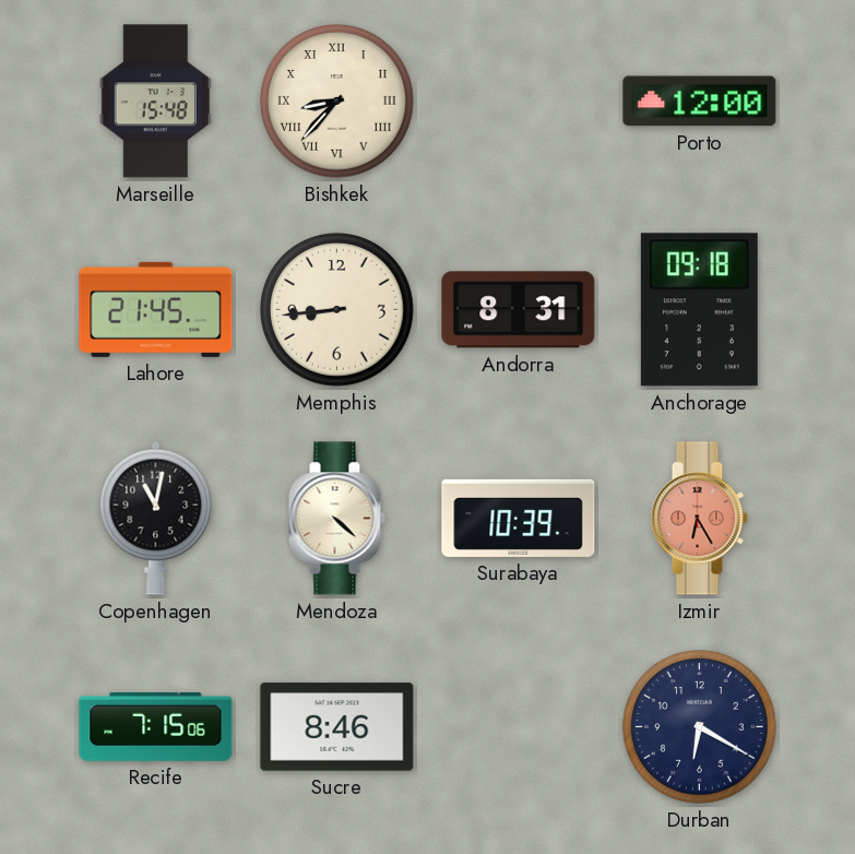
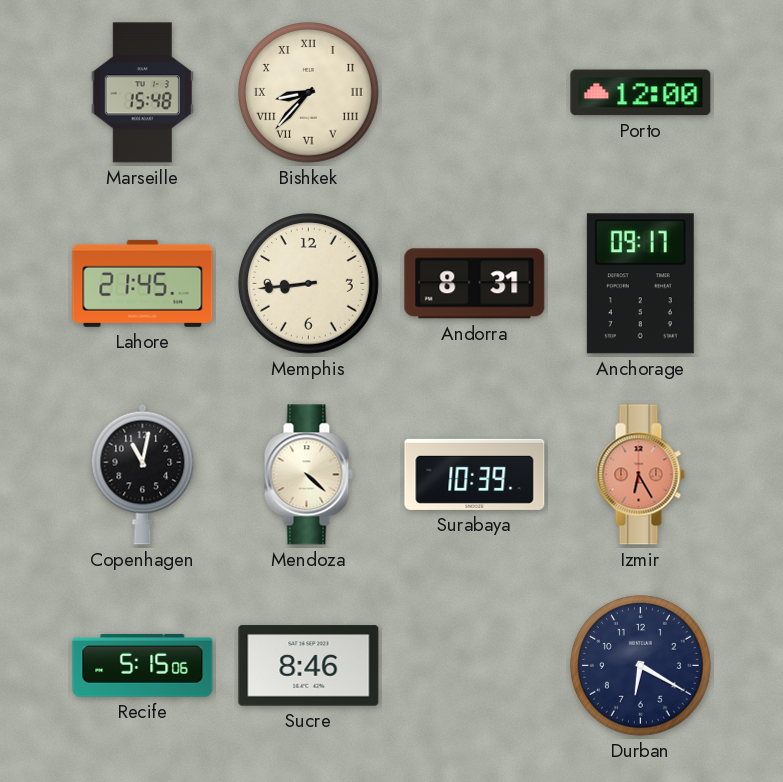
Anchorage: 09:18 -> 09:17
Recife: 7:15 -> 5:15
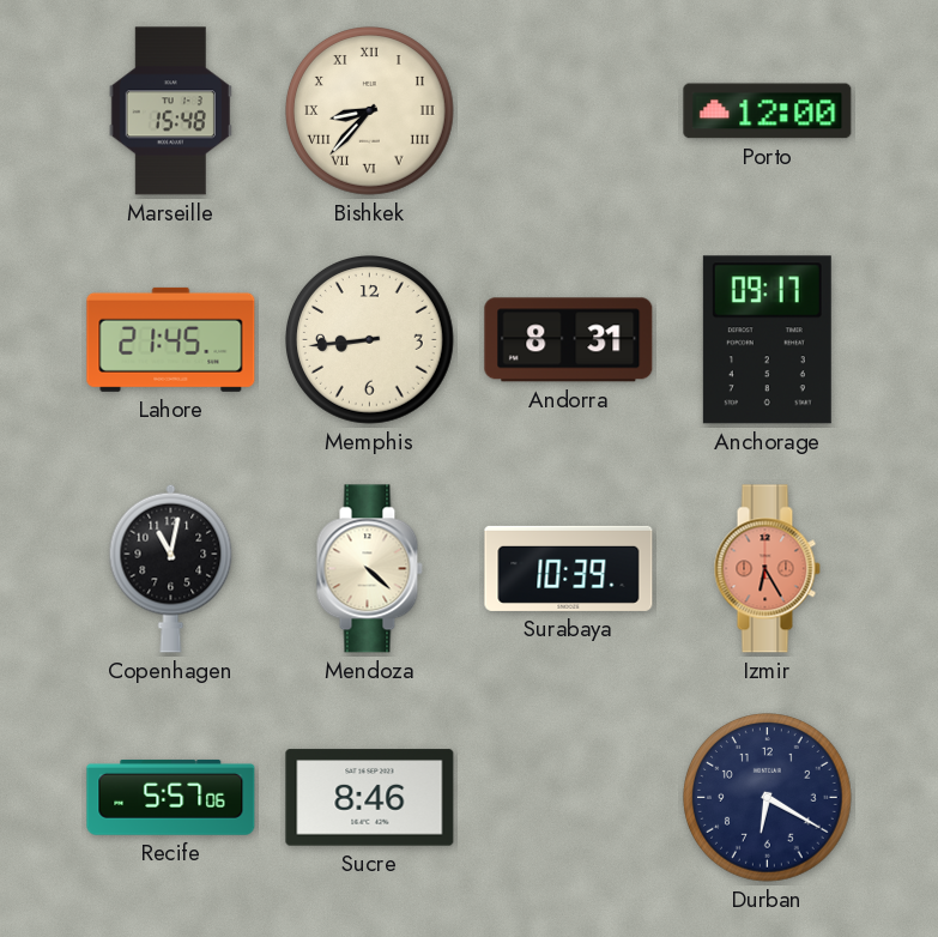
Recife: 5:15 -> 5:57
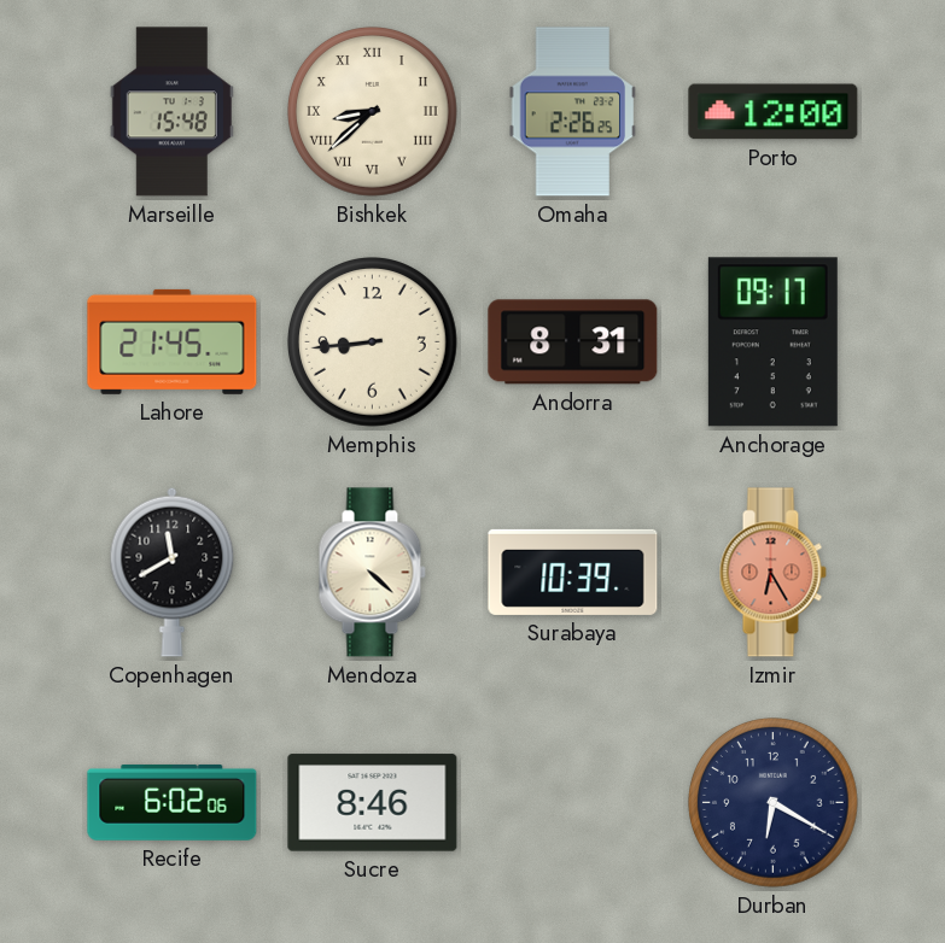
Bishkek: 8:37 -> 8:38
Omaha: none -> 2:26
Copenhagen: 11:02 -> 11:40
Recife: 5:57 -> 6:02
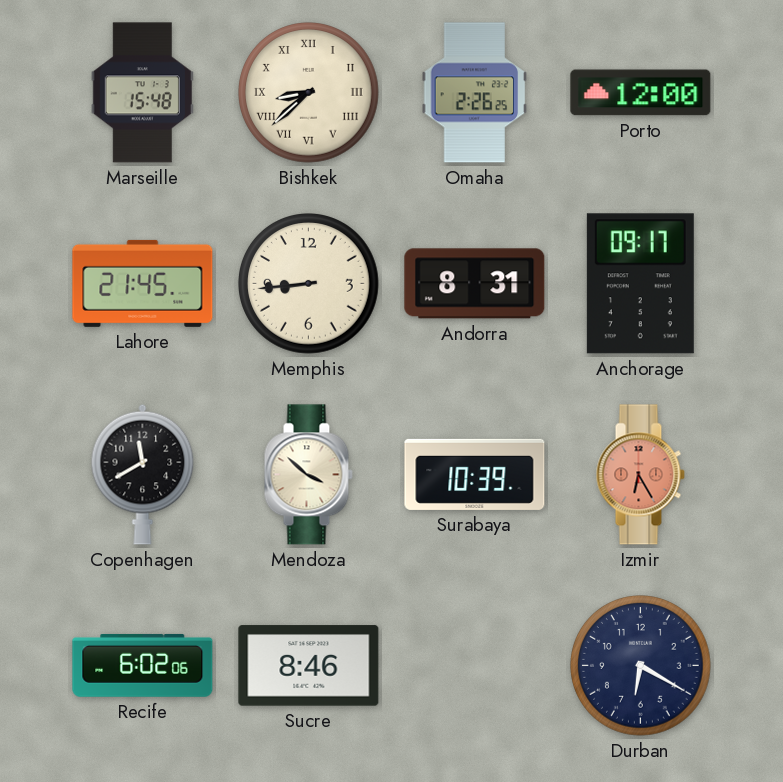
Mendoza: 4:22 -> 3:52
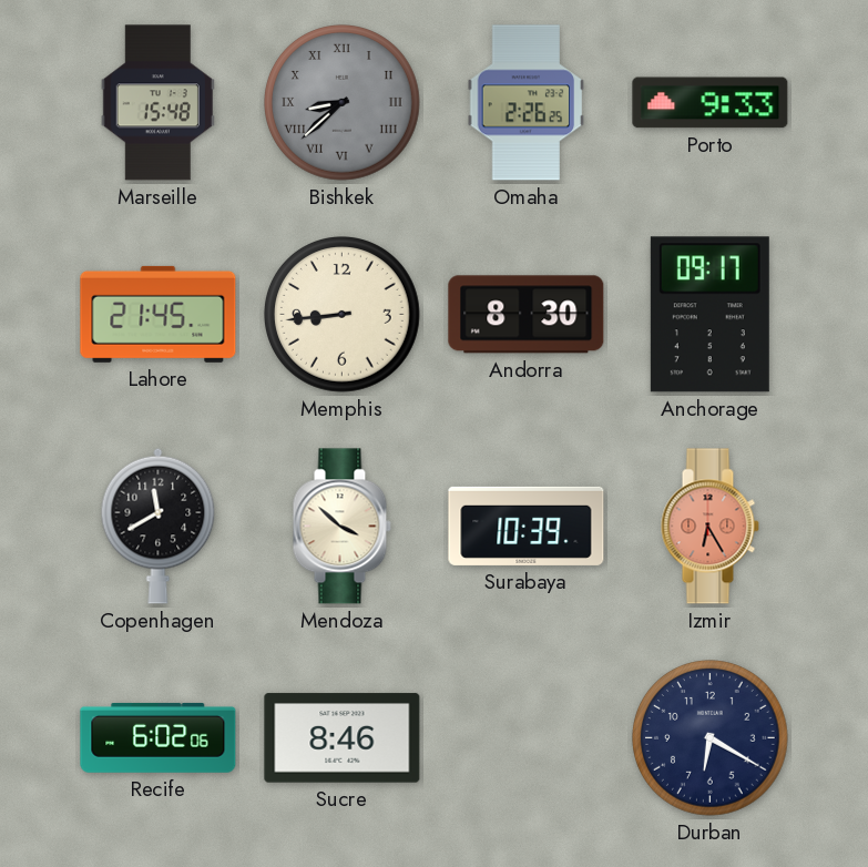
Bishkek dial: cream -> grey
Porto: 12:00 -> 9:33
Andorra: 8:31 -> 8:30
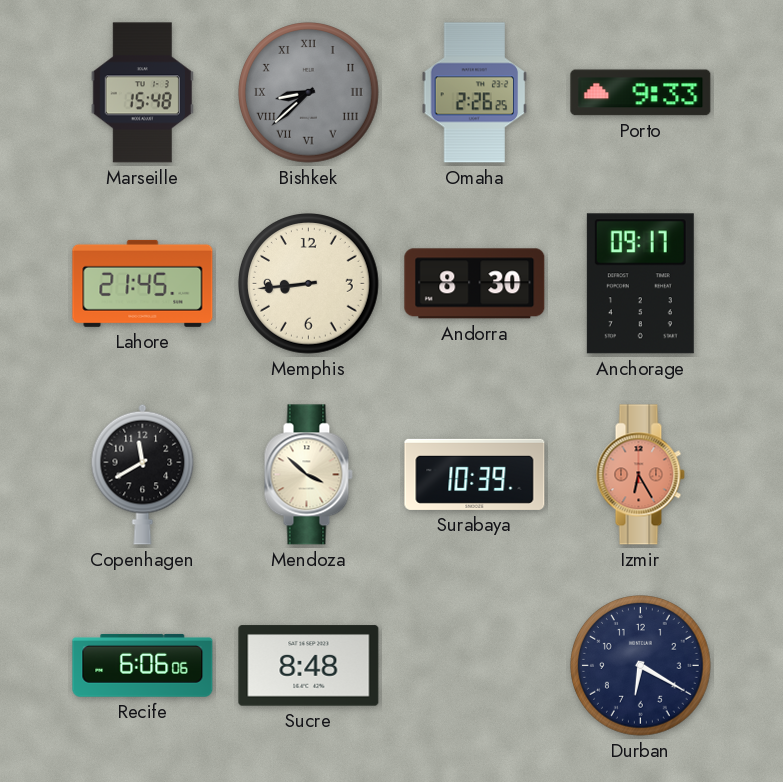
Recife: 6:02 -> 6:06
Sucre: 8:46 -> 8:48
